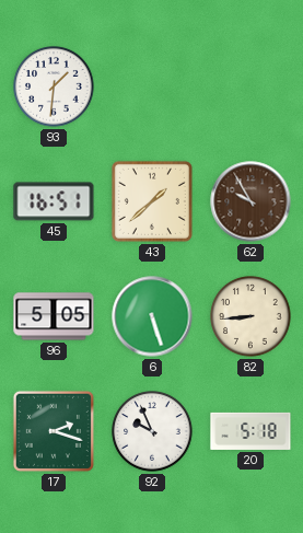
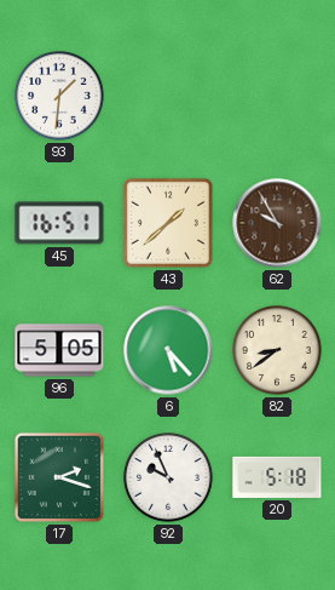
6: 5:27 -> 5:23
82: 8:44 -> 8:39
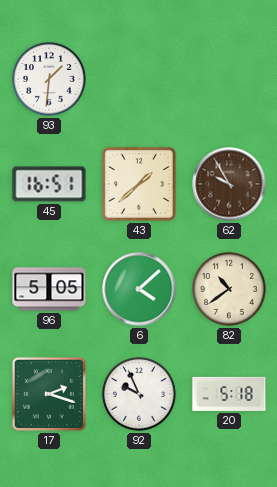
6: 5:23 -> 4:08
82: 8:39 -> 10:39
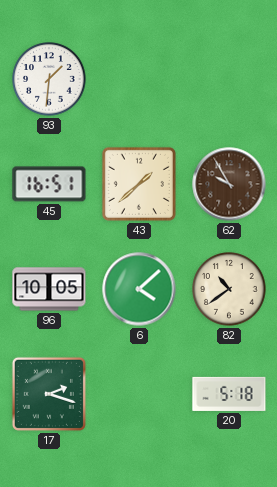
96: 5:05 -> 10:05
92: 9:56 -> none
